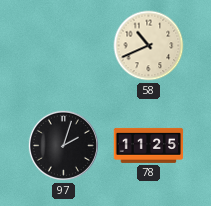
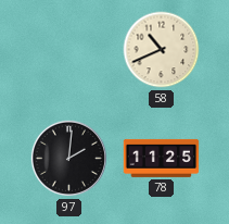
97: 2:03 -> 2:01
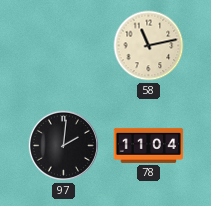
58: 10:41 -> 11:13
78: 11:25 -> 11:04
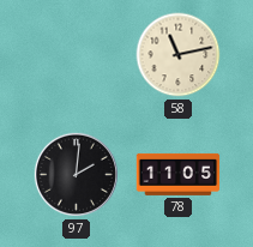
78: 11:04 -> 11:05
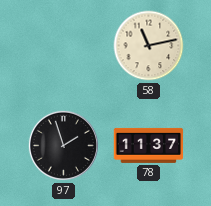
97: 2:01 -> 1:57
78: 11:05 -> 11:37
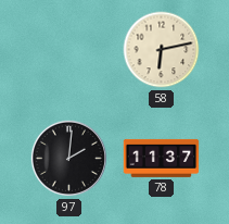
58: 11:13 -> 6:13
97: 1:57 -> 2:01
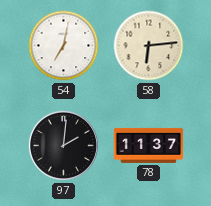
54: none -> 7:02
58: 6:13 -> 6:14
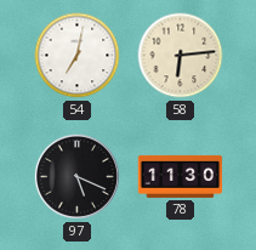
97: 2:01 -> 5:19
78: 11:37 -> 11:30
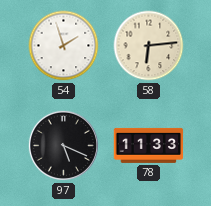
54: 7:02 -> 1:57
78: 11:30 -> 11:33
